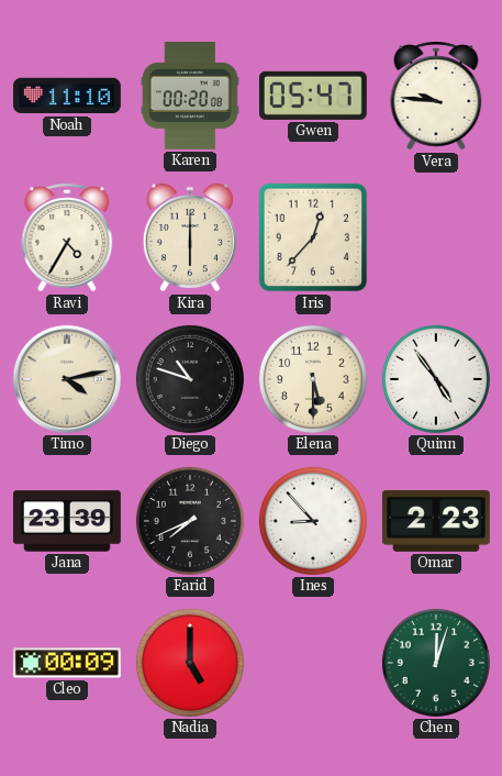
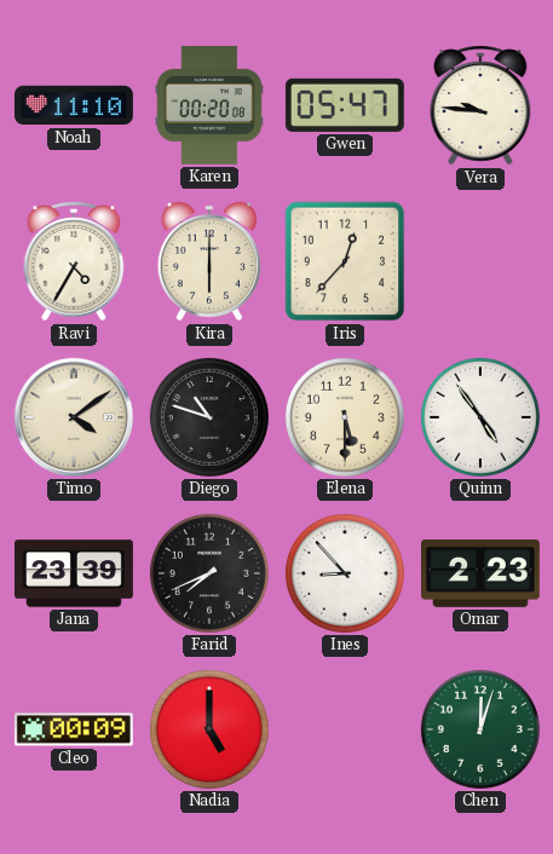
Timo: 4:13 -> 4:09
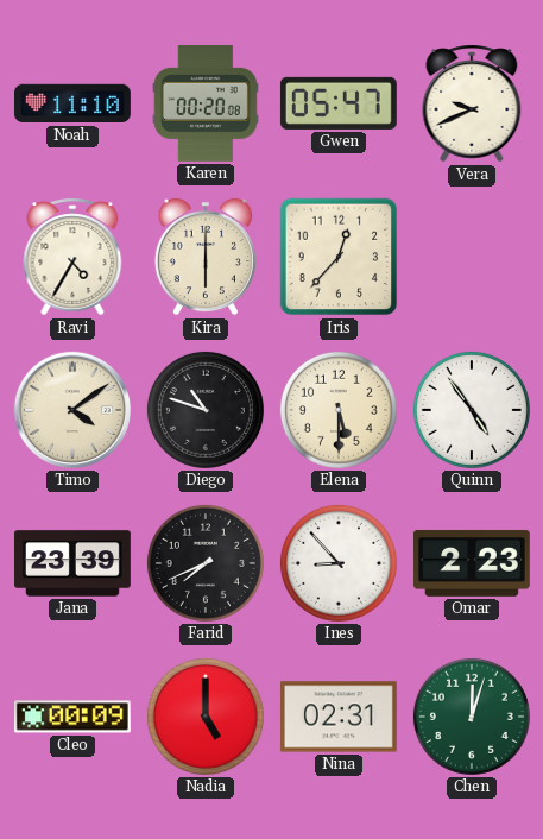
Vera: 9:46 -> 9:41
Nina: none -> 02:31
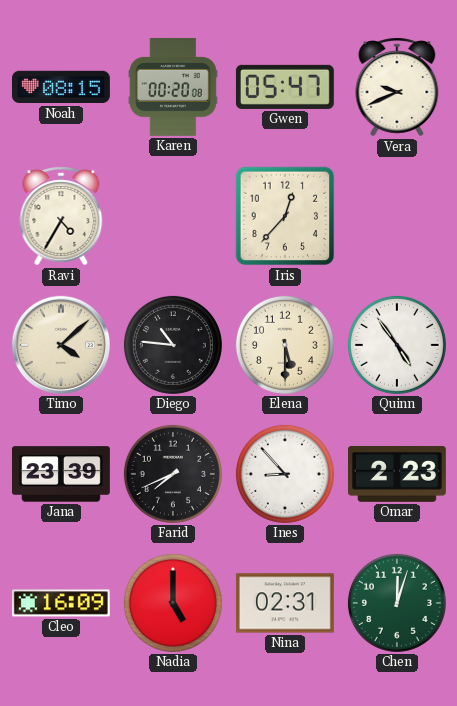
Noah: 11:10 -> 08:15
Kira: 6:00 -> none
Timo: 4:09 -> 4:08
Diego: 10:48 -> 10:46
Cleo: 00:09 -> 16:09
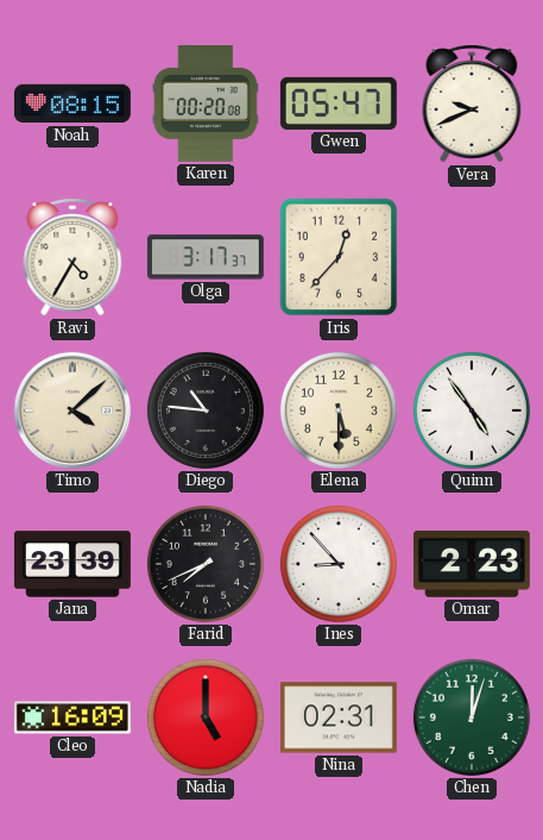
Olga: none -> 3:17
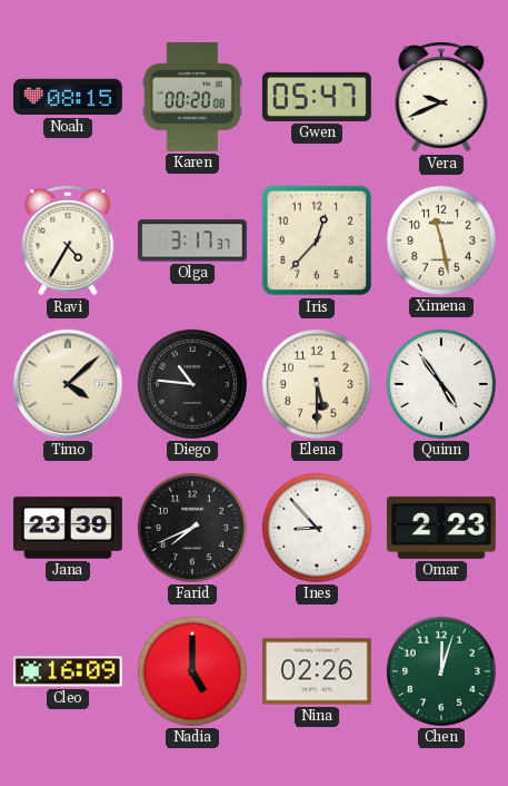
Ximena: none -> 11:28
Nina: 02:31 -> 02:26
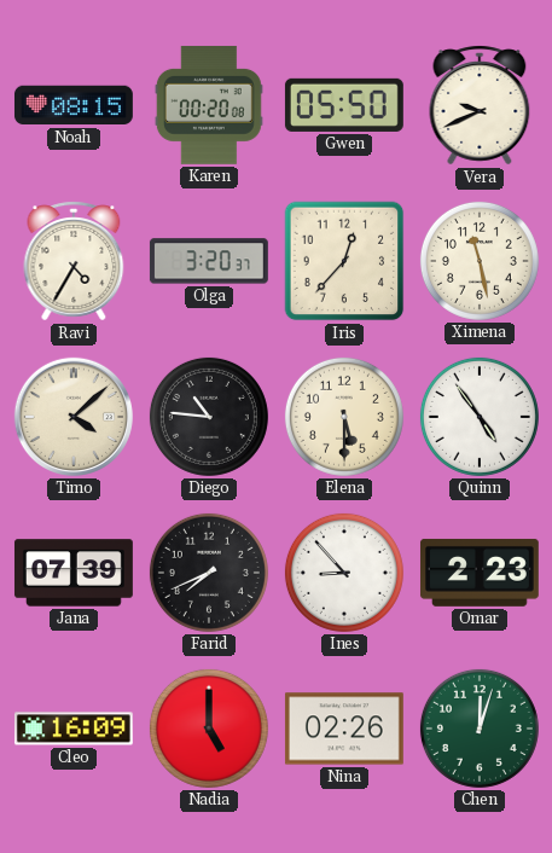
Gwen: 05:47 -> 05:50
Olga: 3:17 -> 3:20
Jana: 23:39 -> 07:39
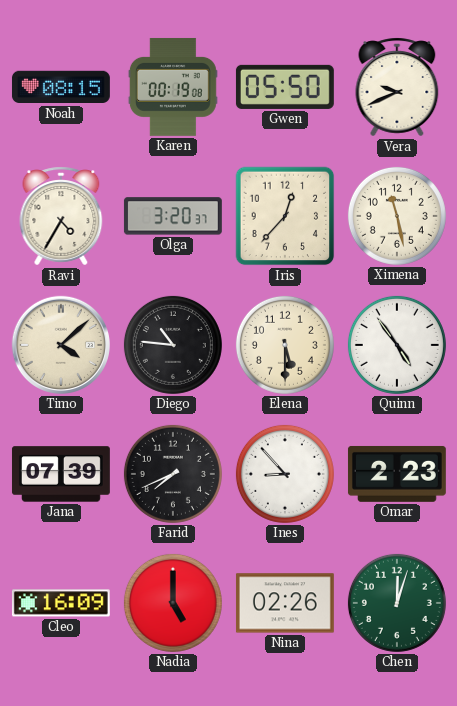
Karen: 00:20 -> 00:19
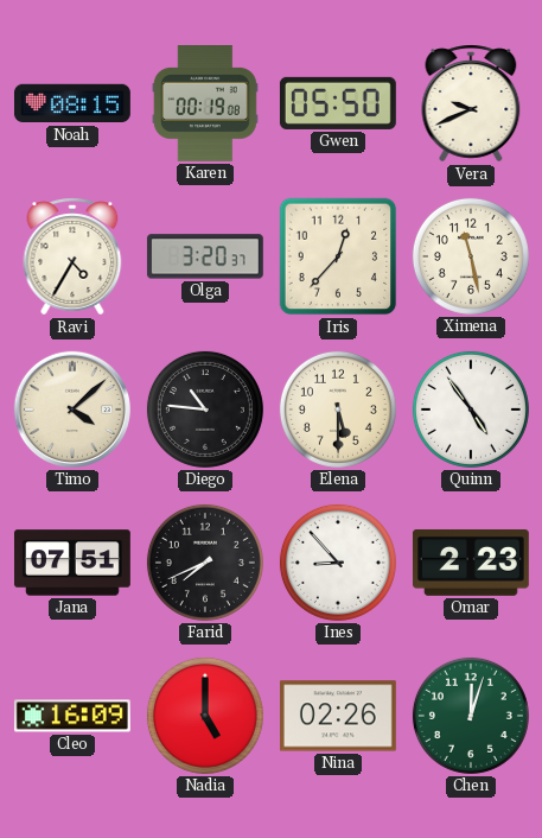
Jana: 07:39 -> 07:51
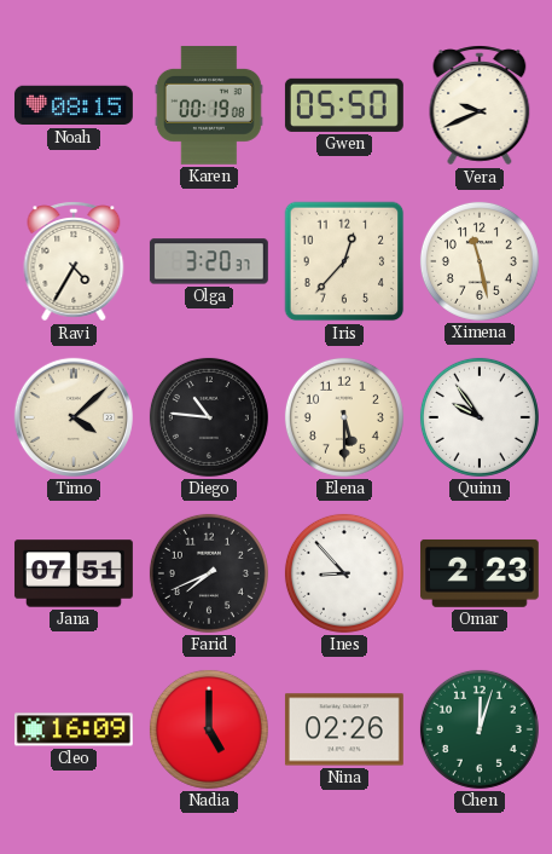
Quinn: 4:54 -> 9:54
